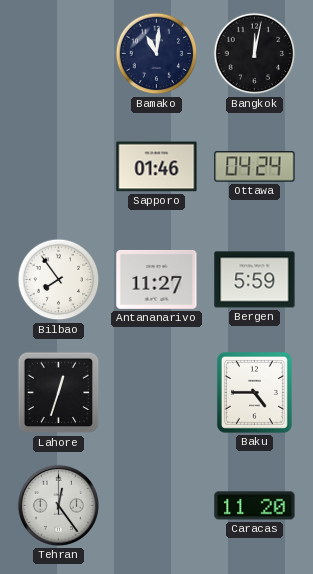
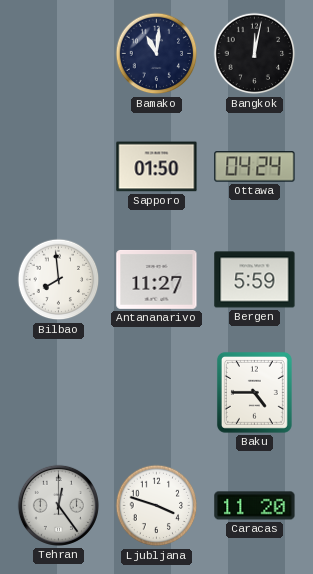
Sapporo: 01:46 -> 01:50
Bilbao: 7:54 -> 7:59
Lahore: 12:33 -> none
Ljubljana: none -> 3:48
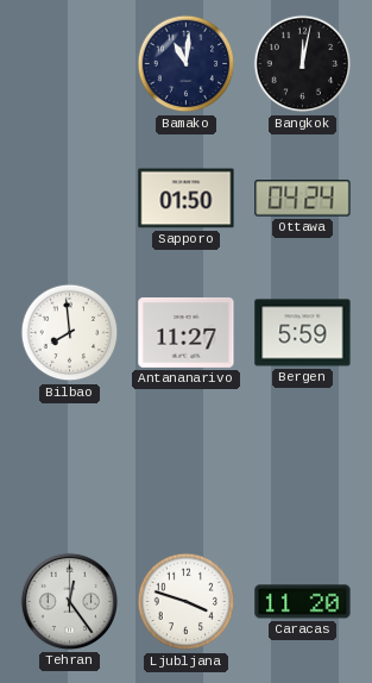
Baku: 4:45 -> none
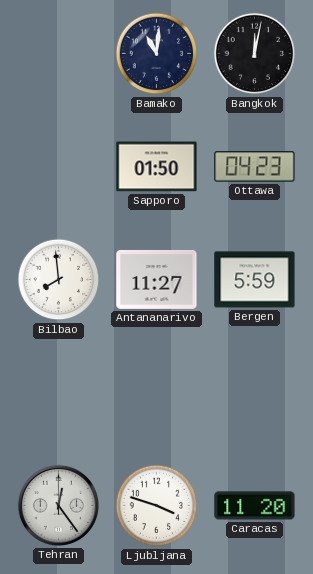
Ottawa: 04:24 -> 04:23
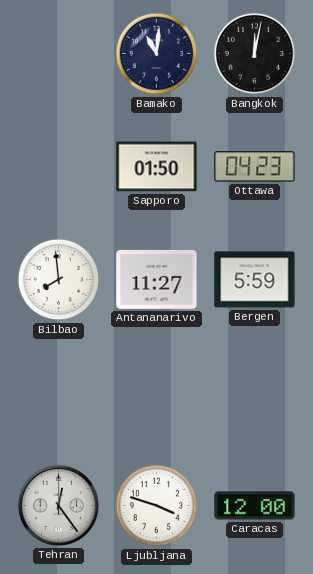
Caracas: 11:20 -> 12:00
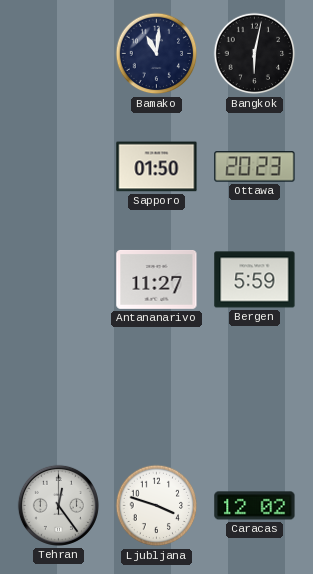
Bangkok: 12:02 -> 6:02
Ottawa: 04:23 -> 20:23
Bilbao: 7:59 -> none
Caracas: 12:00 -> 12:02
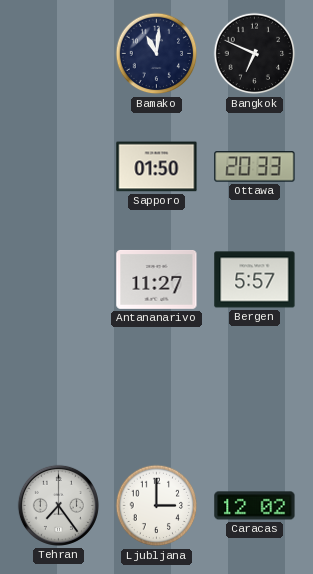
Bangkok: 6:02 -> 6:49
Ottawa: 20:23 -> 20:33
Bergen: 5:59 -> 5:57
Tehran: 12:24 -> 7:24
Ljubljana: 3:48 -> 3:00
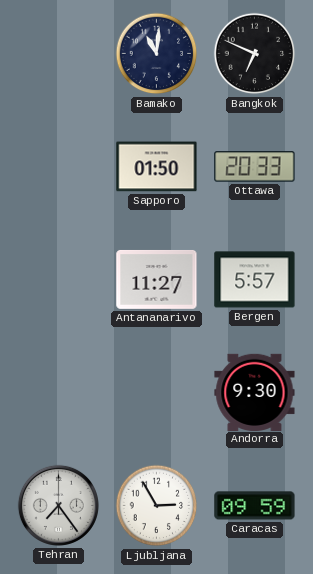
Andorra: none -> 9:30
Ljubljana: 3:00 -> 2:55
Caracas: 12:02 -> 09:59
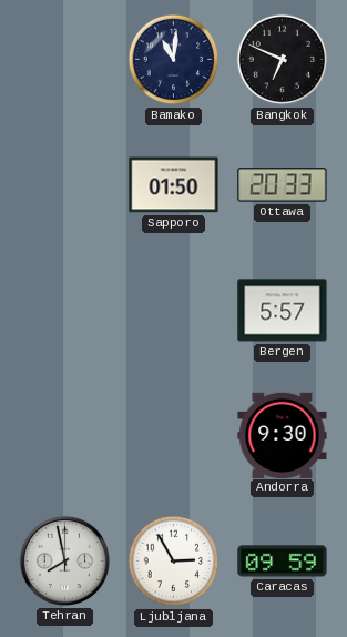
Antananarivo: 11:27 -> none
Tehran: 7:24 -> 7:58
